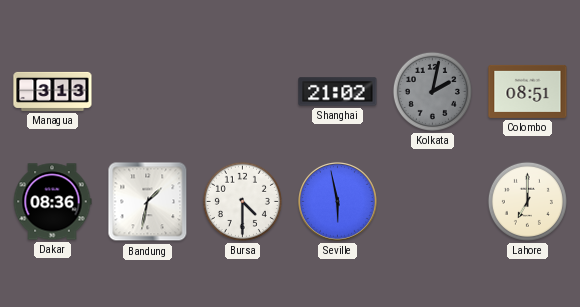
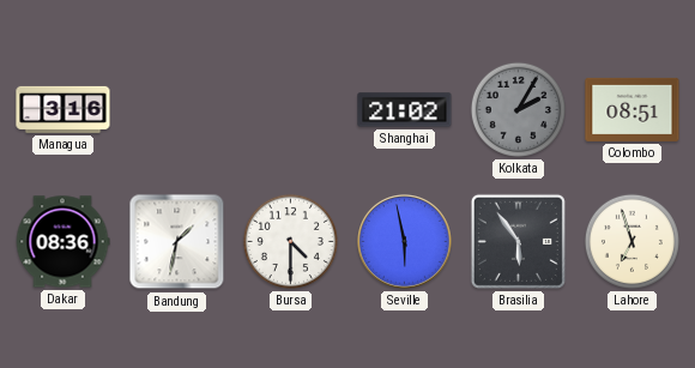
Managua: 3:13 -> 3:16
Kolkata: 2:02 -> 2:05
Brasilia: none -> 5:54
Lahore: 7:00 -> 6:57
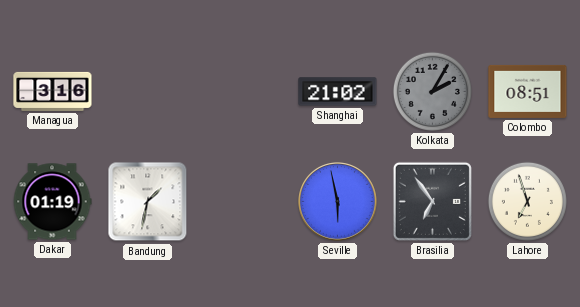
Dakar: 08:36 -> 01:19
Bursa: 4:30 -> none
Brasilia: 5:54 -> 6:54
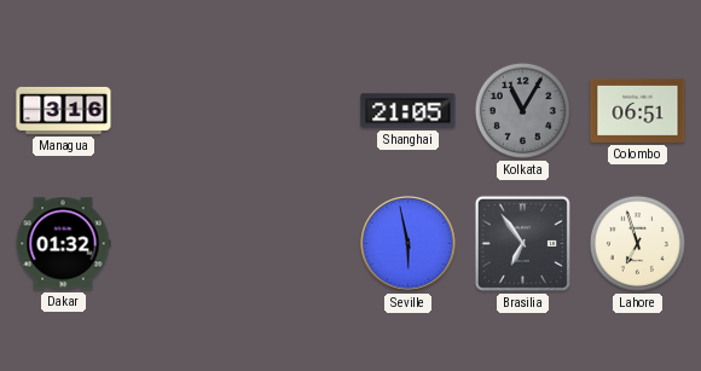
Shanghai: 21:02 -> 21:05
Kolkata: 2:05 -> 11:05
Colombo: 08:51 -> 06:51
Dakar: 01:19 -> 01:32
Bandung: 1:32 -> none
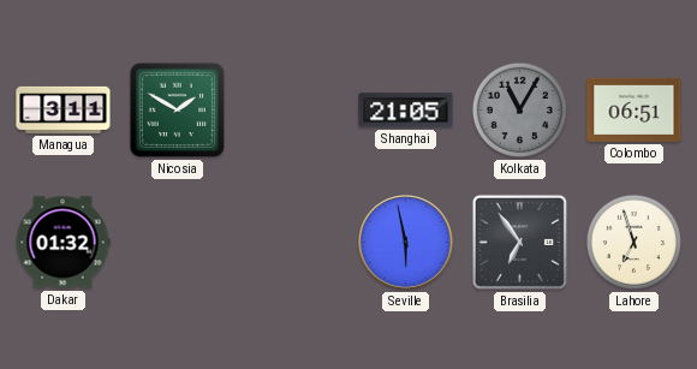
Managua: 3:16 -> 3:11
Nicosia: none -> 1:50
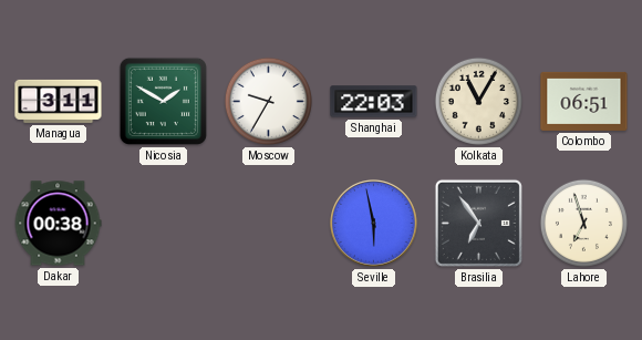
Moscow: none -> 9:35
Shanghai: 21:05 -> 22:03
Kolkata dial: grey -> cream
Dakar: 01:32 -> 00:38
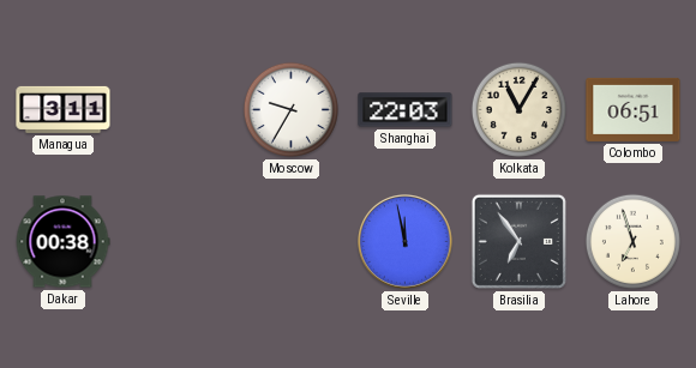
Nicosia: 1:50 -> none
Seville: 5:58 -> 11:58
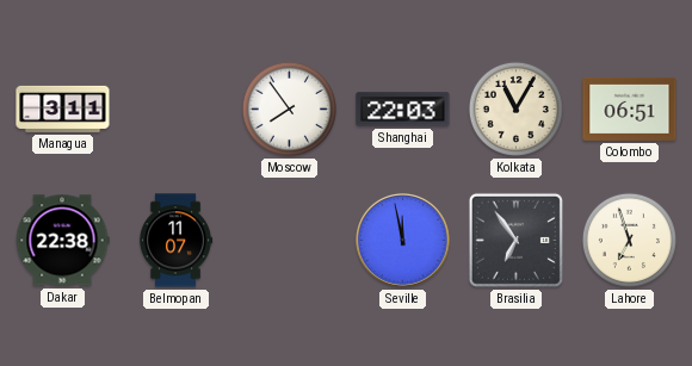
Moscow: 9:35 -> 7:54
Dakar: 00:38 -> 22:38
Belmopan: none -> 11:07
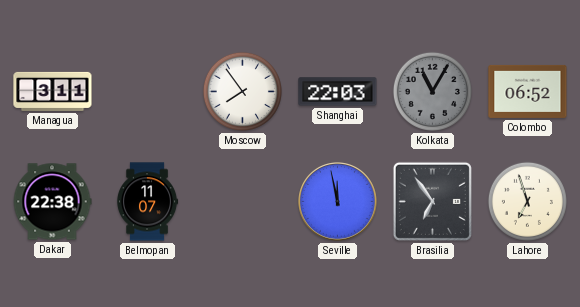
Kolkata dial: cream -> grey
Colombo: 06:51 -> 06:52
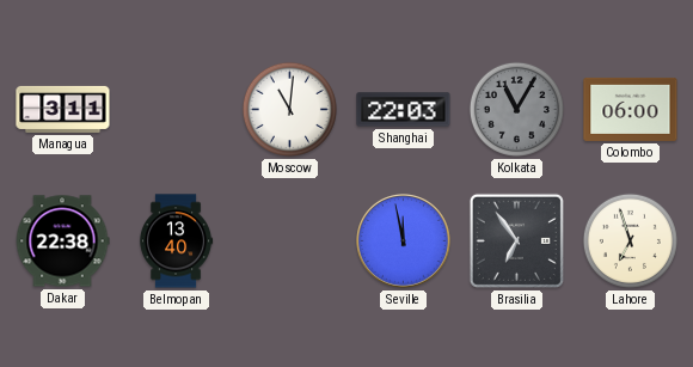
Moscow: 7:54 -> 11:01
Colombo: 06:52 -> 06:00
Belmopan: 11:07 -> 13:40
